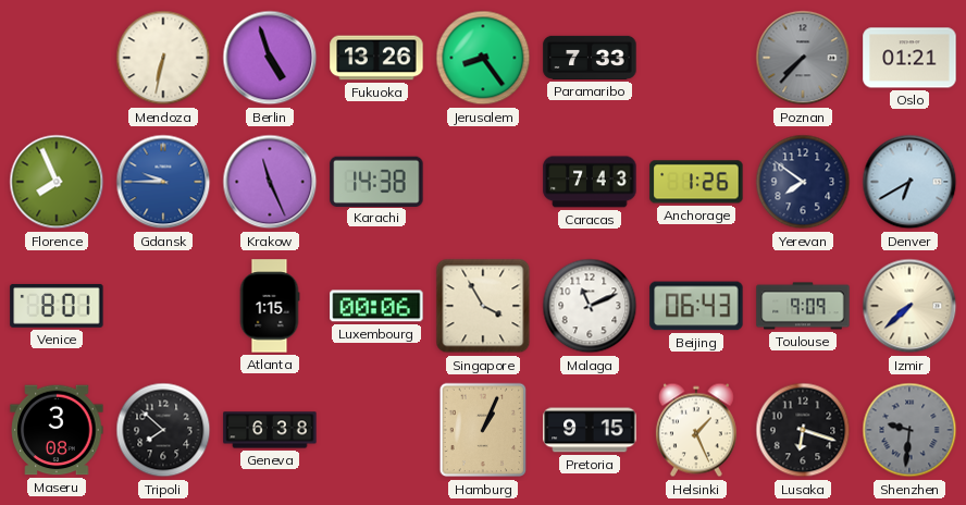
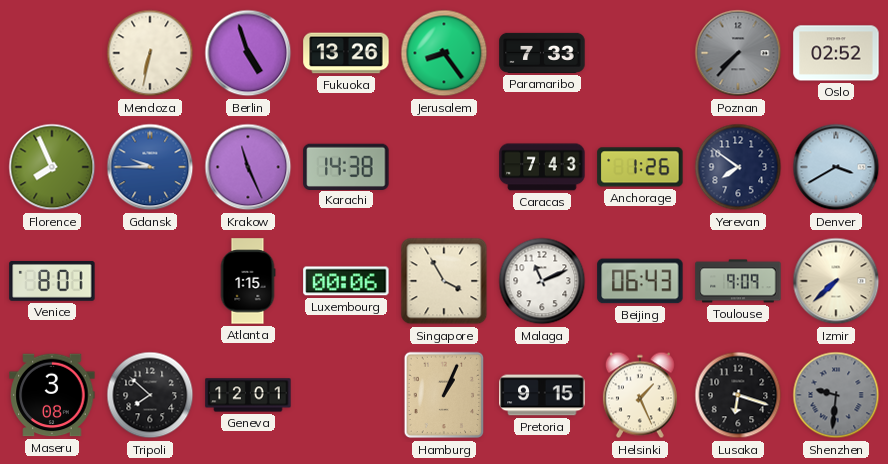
Oslo: 01:21 -> 02:52
Denver: 6:40 -> 3:40
Geneva: 6:38 -> 12:01
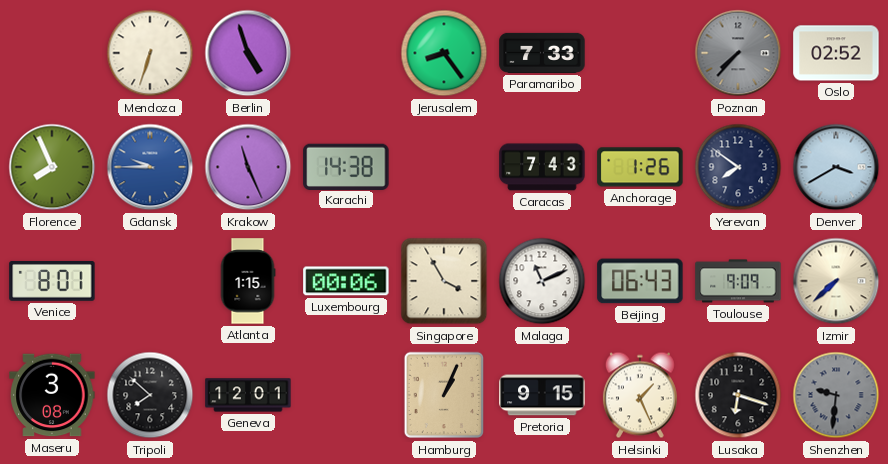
Mendoza: 6:32 -> 6:33
Fukuoka: 13:26 -> none
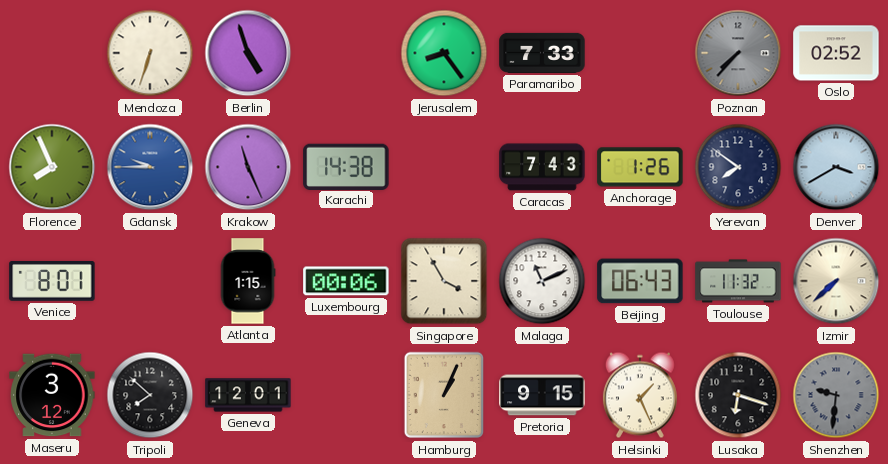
Toulouse: 9:09 -> 11:32
Maseru: 3:08 -> 3:12
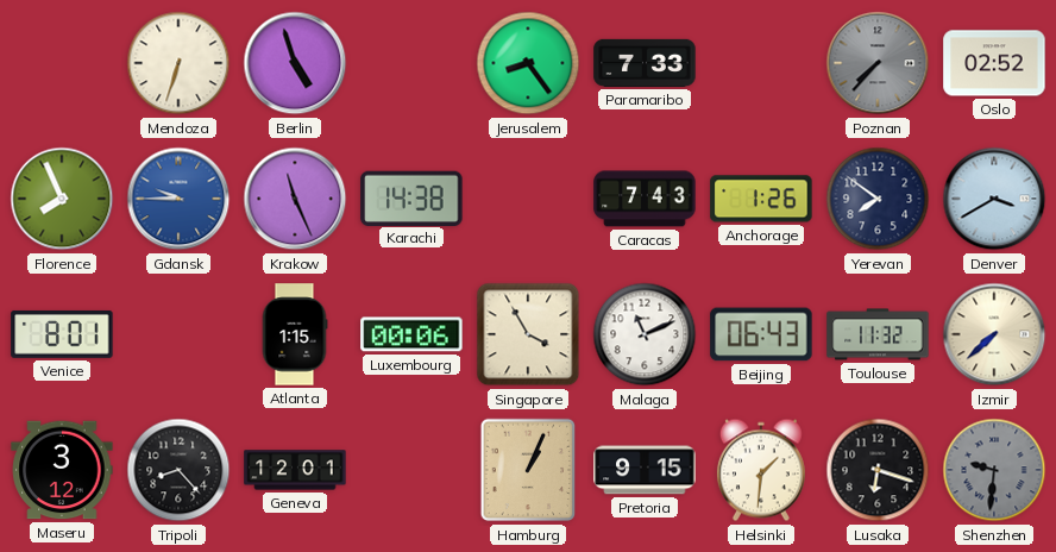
Tripoli: 7:52 -> 8:23
Helsinki: 1:26 -> 1:31
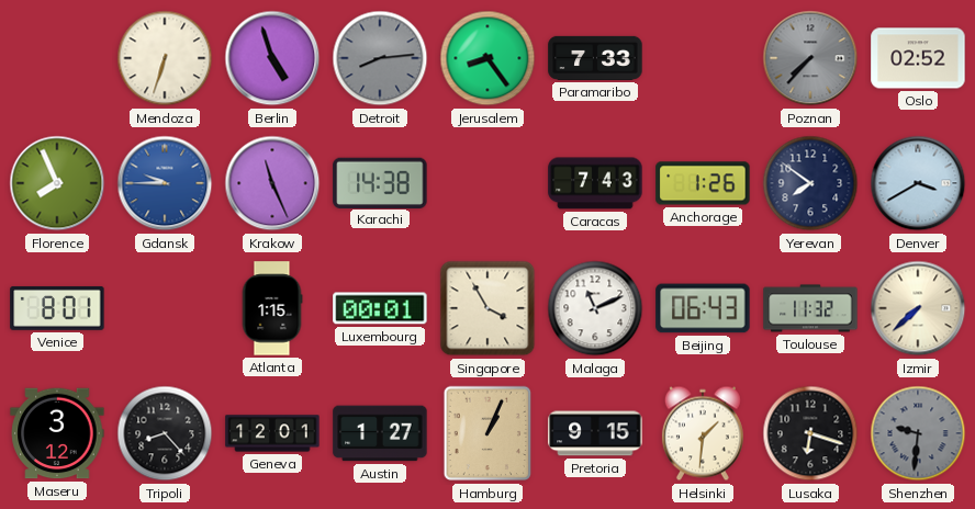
Detroit: none -> 8:14
Luxembourg: 00:06 -> 00:01
Austin: none -> 1:27
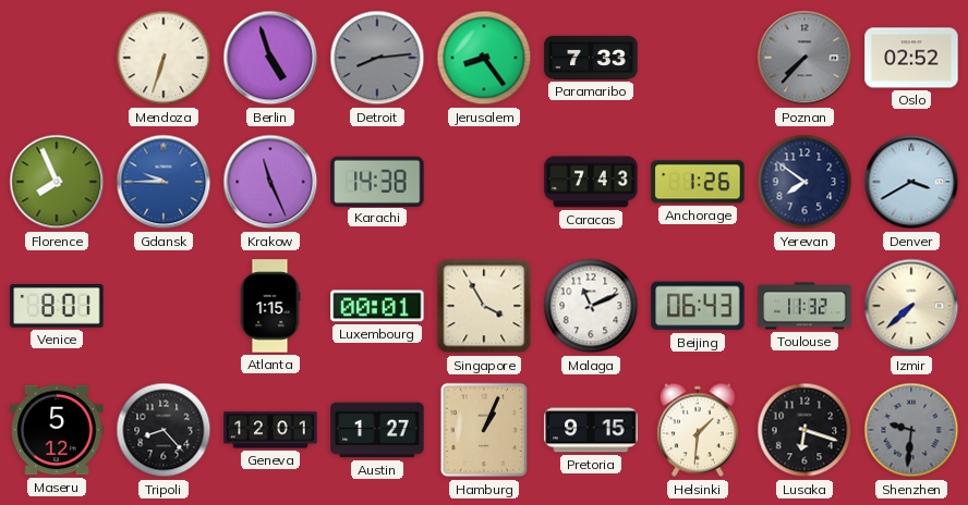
Maseru: 3:12 -> 5:12
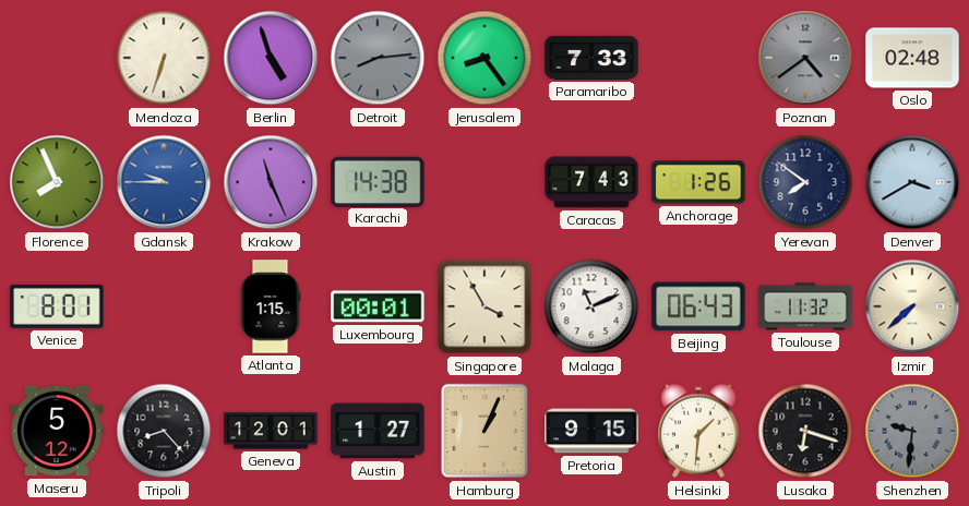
Poznan: 7:37 -> 4:39
Oslo: 02:52 -> 02:48
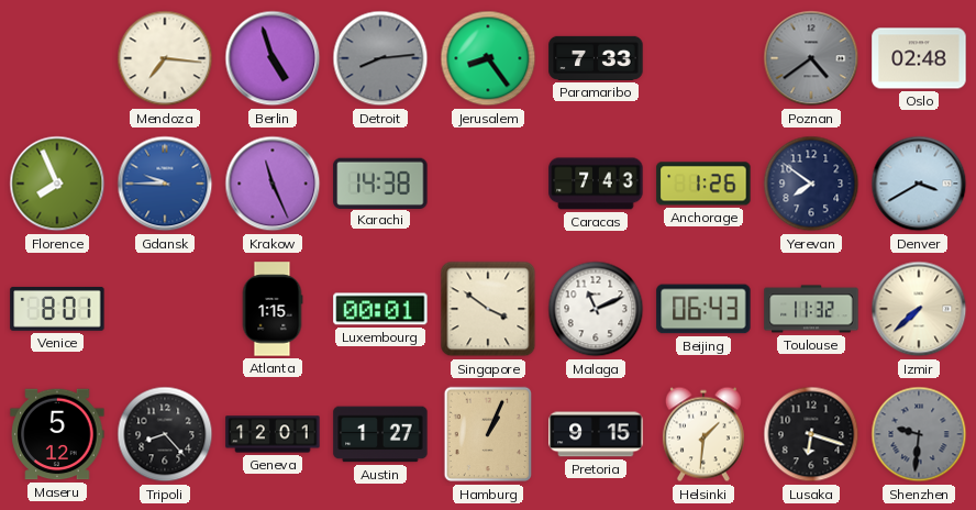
Mendoza: 6:33 -> 7:16
Singapore: 3:55 -> 3:51
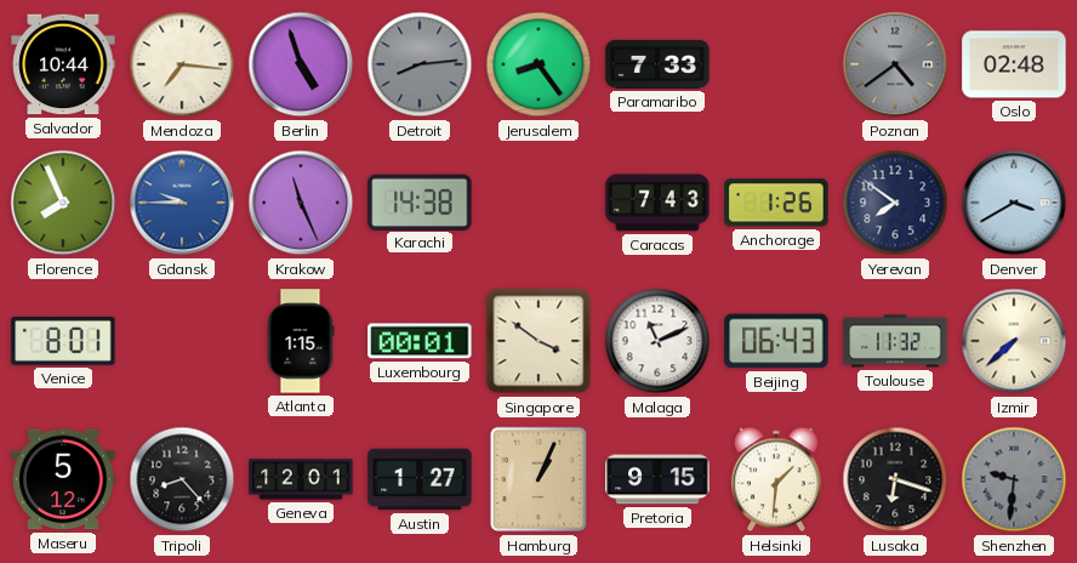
Salvador: none -> 10:44
